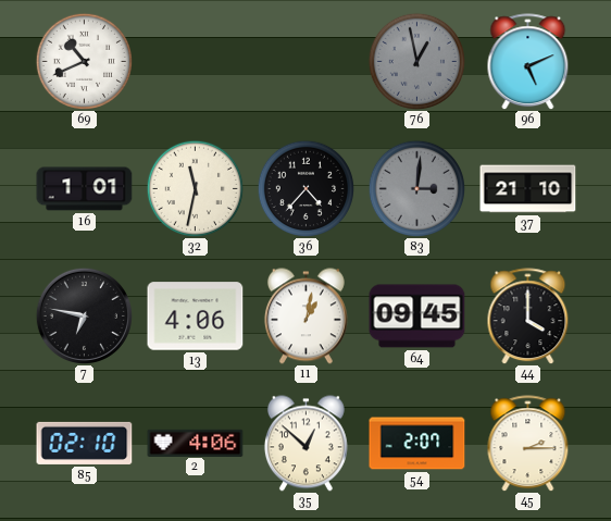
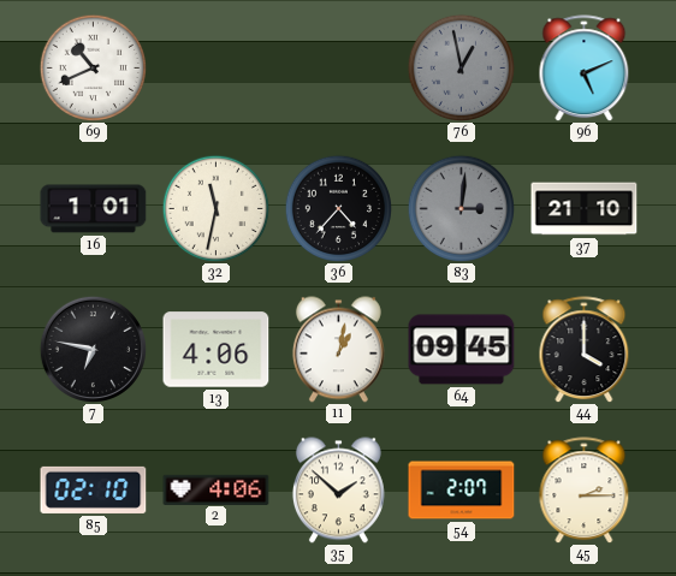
35: 12:52 -> 1:52
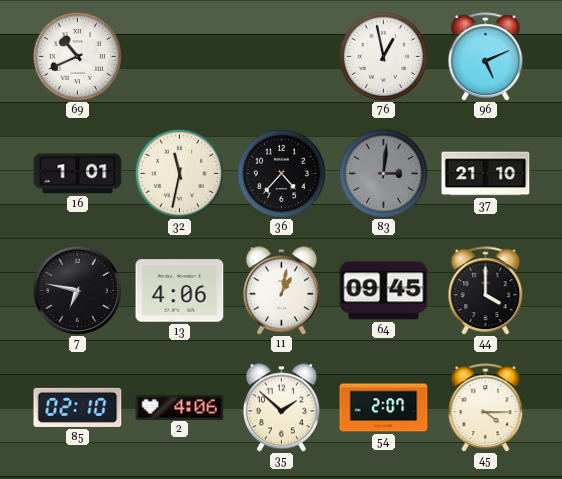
76 dial: grey -> white
45: 2:15 -> 4:15
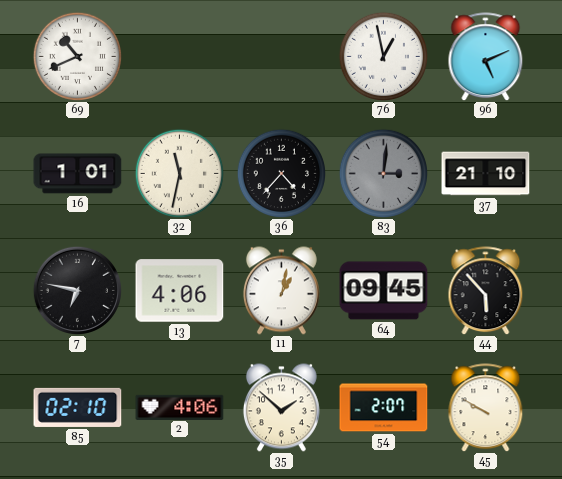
44: 4:00 -> 5:53
45: 4:15 -> 9:50
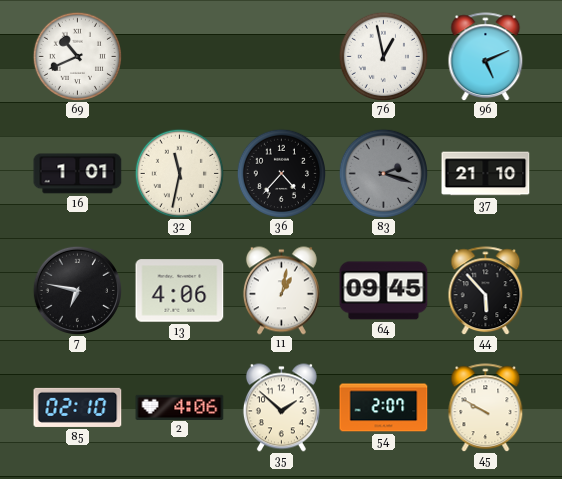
83: 3:01 -> 2:18
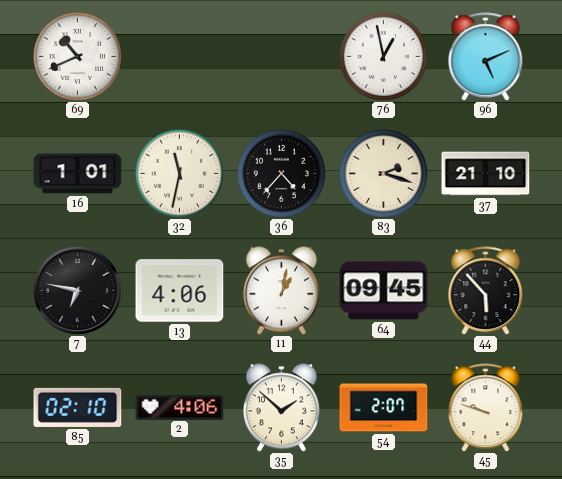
83 dial: grey -> cream
45: 9:50 -> 9:48
